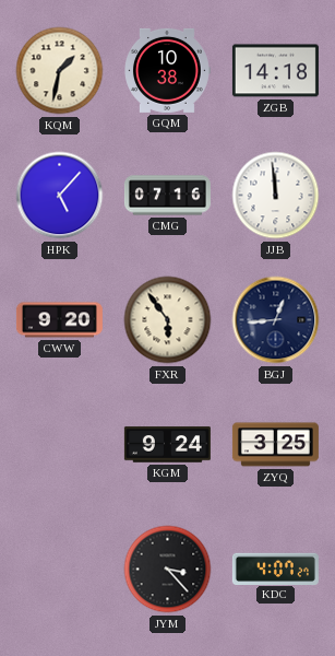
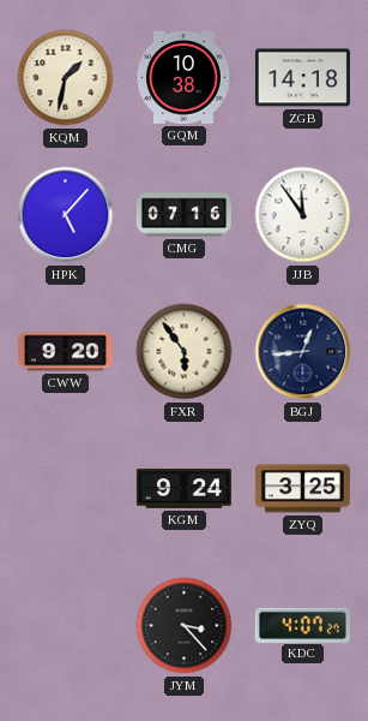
JJB: 11:59 -> 11:54
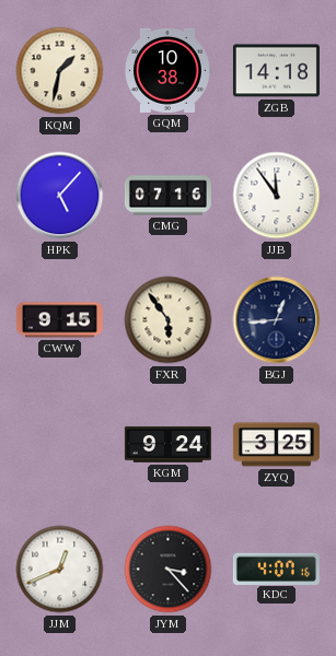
CWW: 9:20 -> 9:15
JJM: none -> 12:41
KDC: 4:07:27 -> 4:07:16
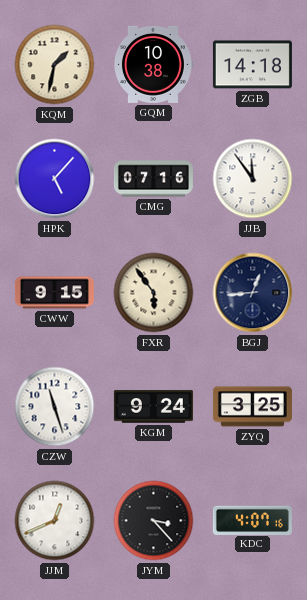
CZW: none -> 11:27
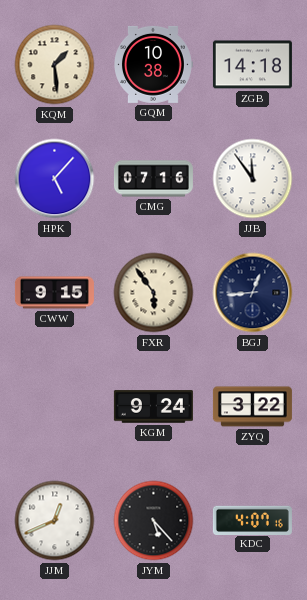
KQM: 1:32 -> 1:29
CZW: 11:27 -> none
ZYQ: 3:25 -> 3:22
JYM: 3:23 -> 5:23
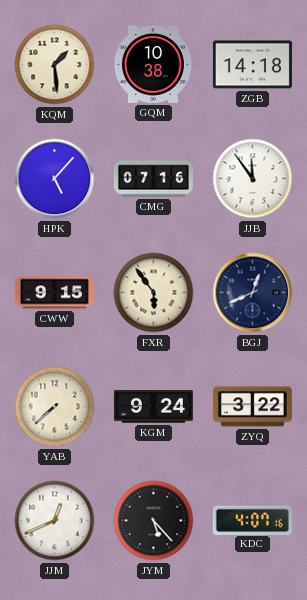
BGJ: 12:44 -> 12:41
YAB: none -> 7:38
